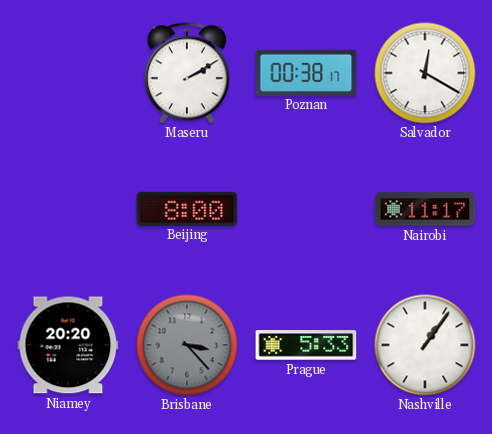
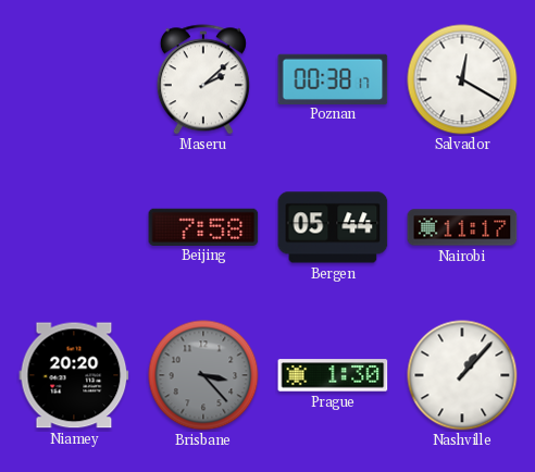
Maseru: 2:10 -> 2:08
Beijing: 8:00 -> 7:58
Bergen: none -> 05:44
Prague: 5:33 -> 1:30
Nashville: 1:06 -> 1:07
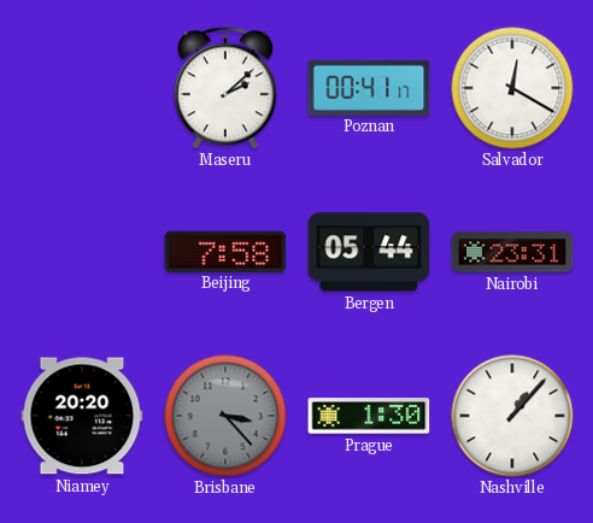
Poznan: 00:38 -> 00:41
Nairobi: 11:17 -> 23:31
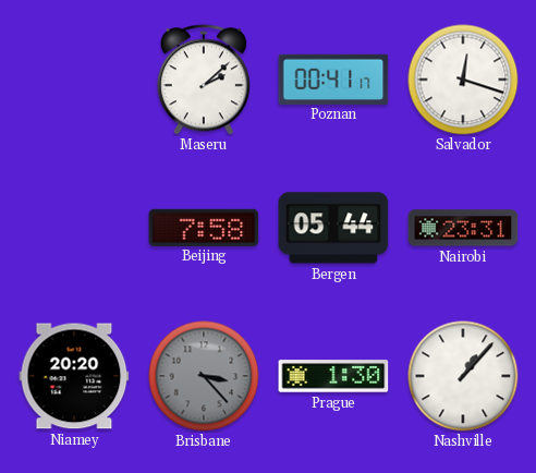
Salvador: 12:20 -> 12:18
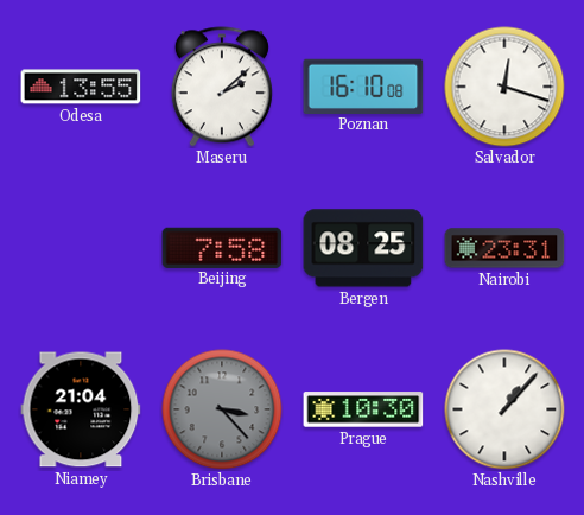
Odesa: none -> 13:55
Poznan: 00:41 -> 16:10
Bergen: 05:44 -> 08:25
Niamey: 20:20 -> 21:04
Prague: 1:30 -> 10:30
